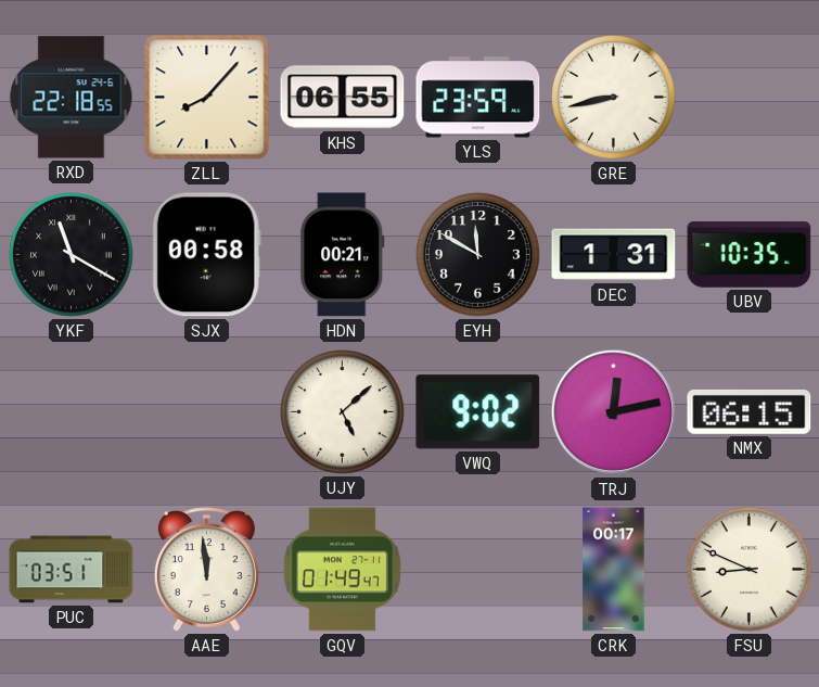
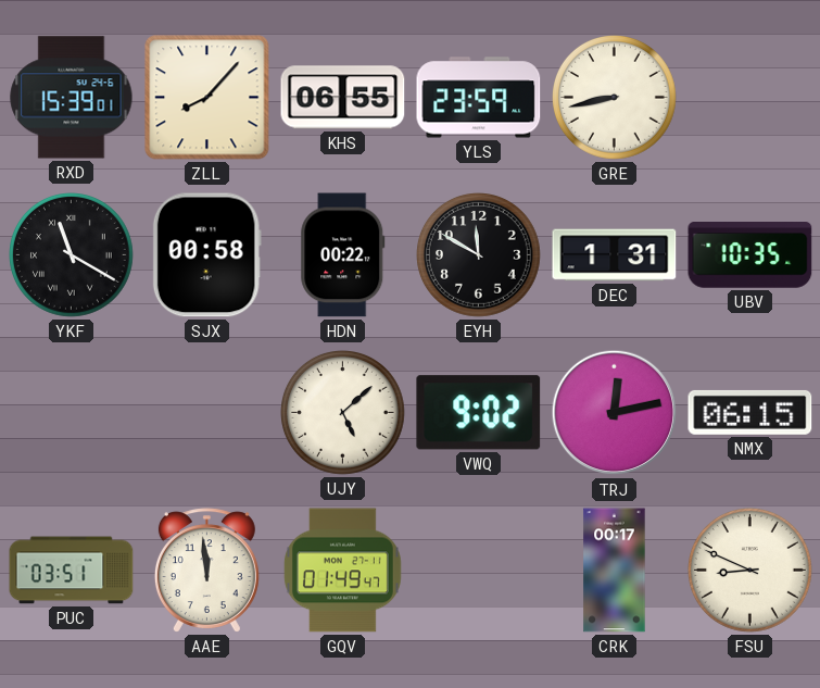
RXD: 22:18 -> 15:39
HDN: 00:21 -> 00:22
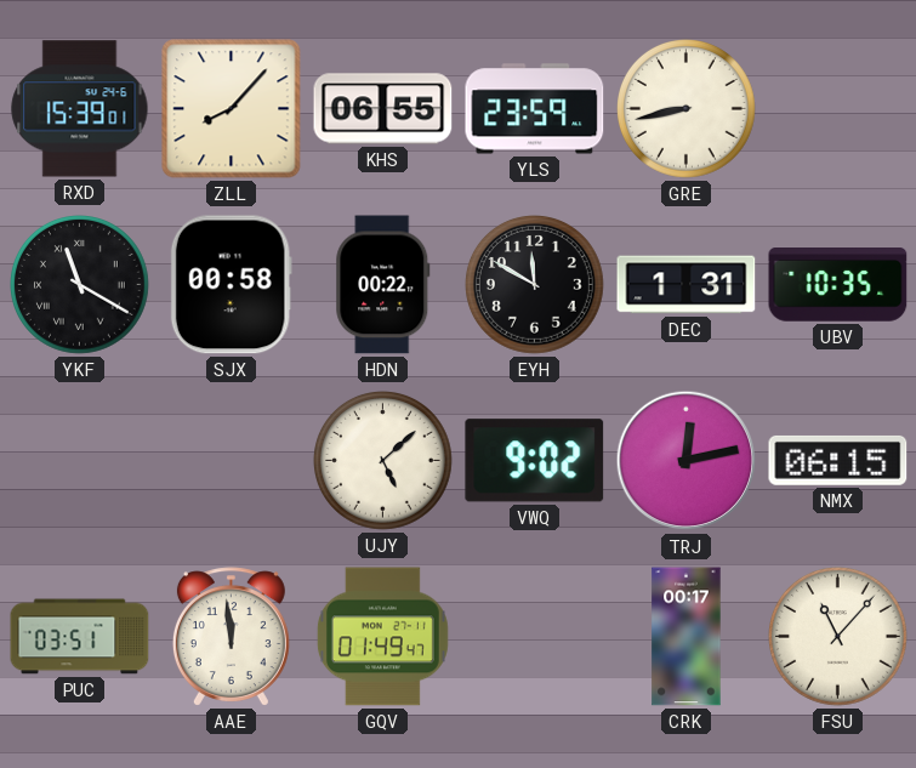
FSU: 8:49 -> 11:07
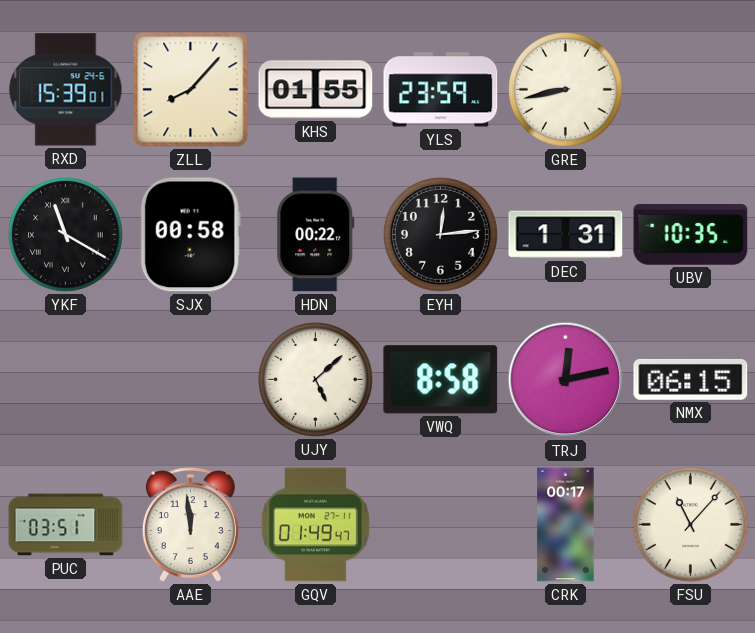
KHS: 06:55 -> 01:55
EYH: 11:50 -> 12:14
VWQ: 9:02 -> 8:58
